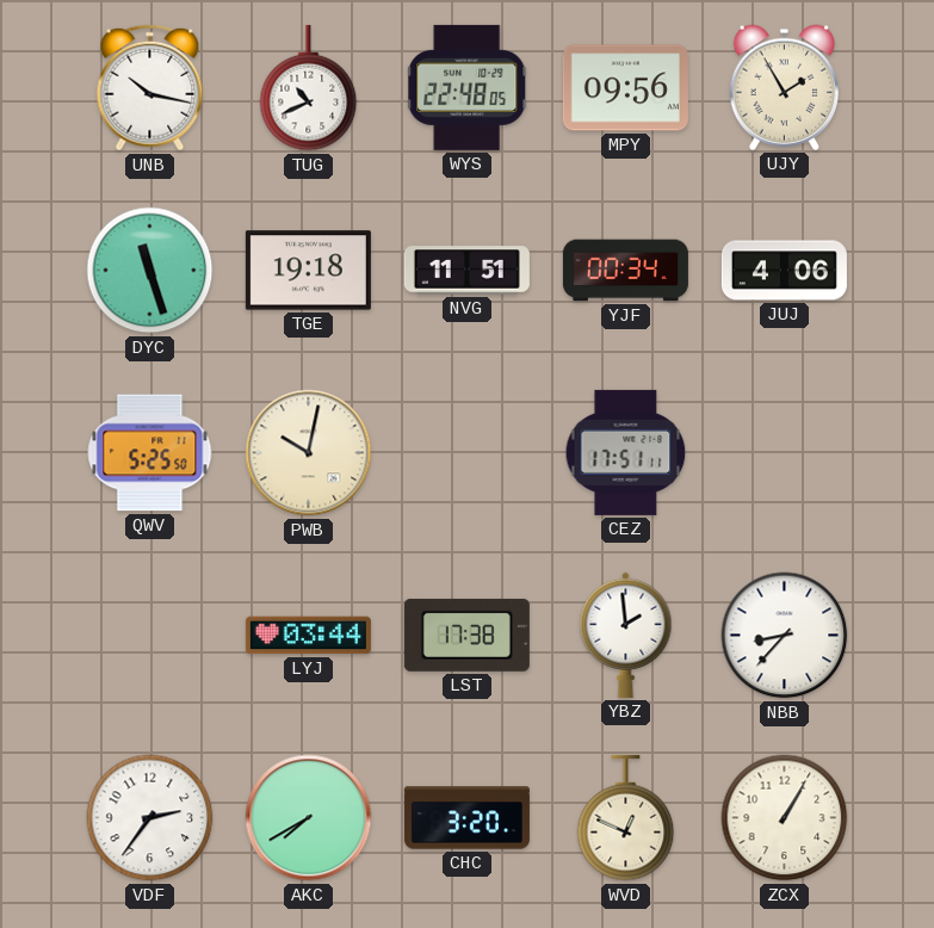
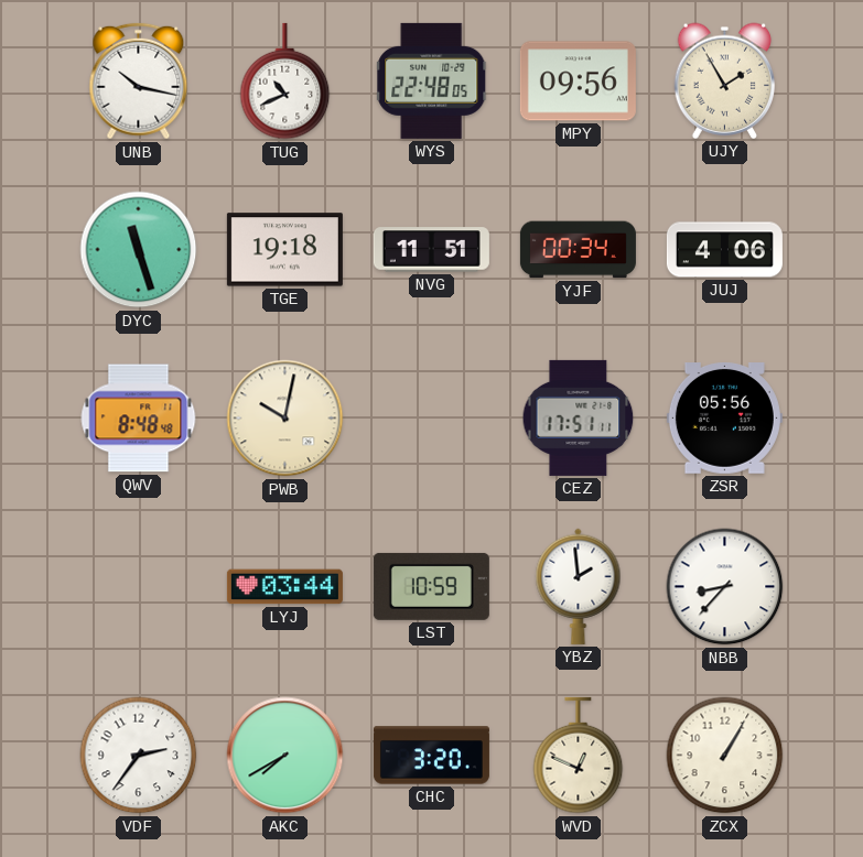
QWV: 5:25 -> 8:48
ZSR: none -> 05:56
LST: 17:38 -> 10:59
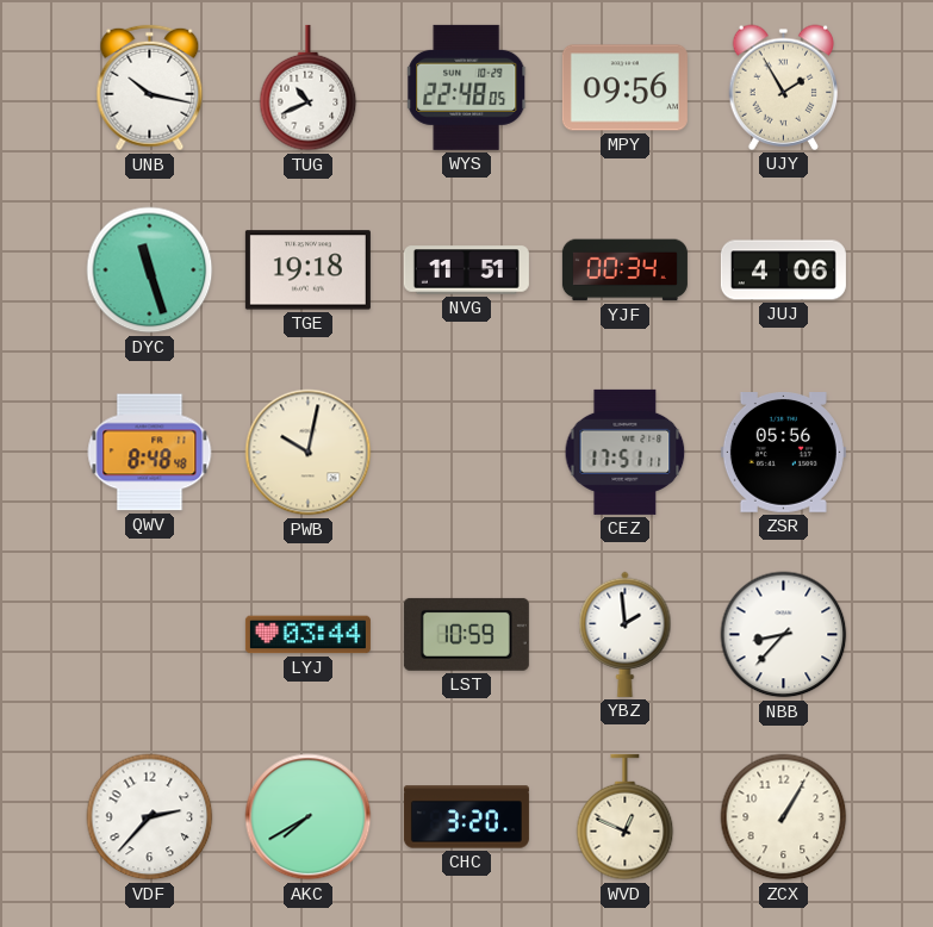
VDF: 2:36 -> 2:37
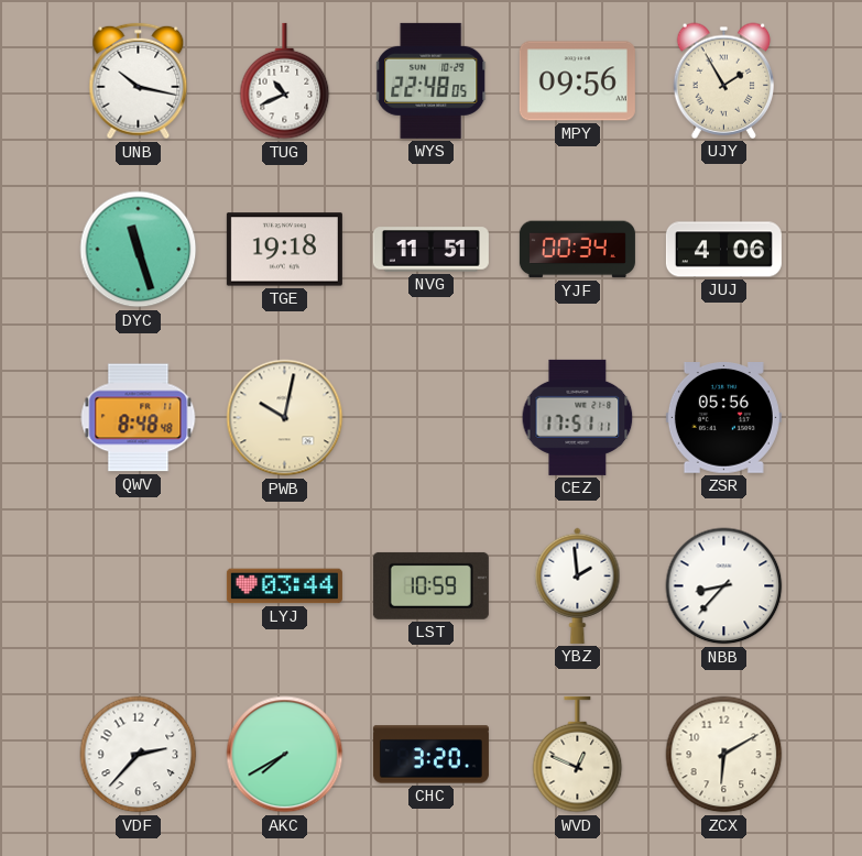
ZCX: 1:05 -> 6:10
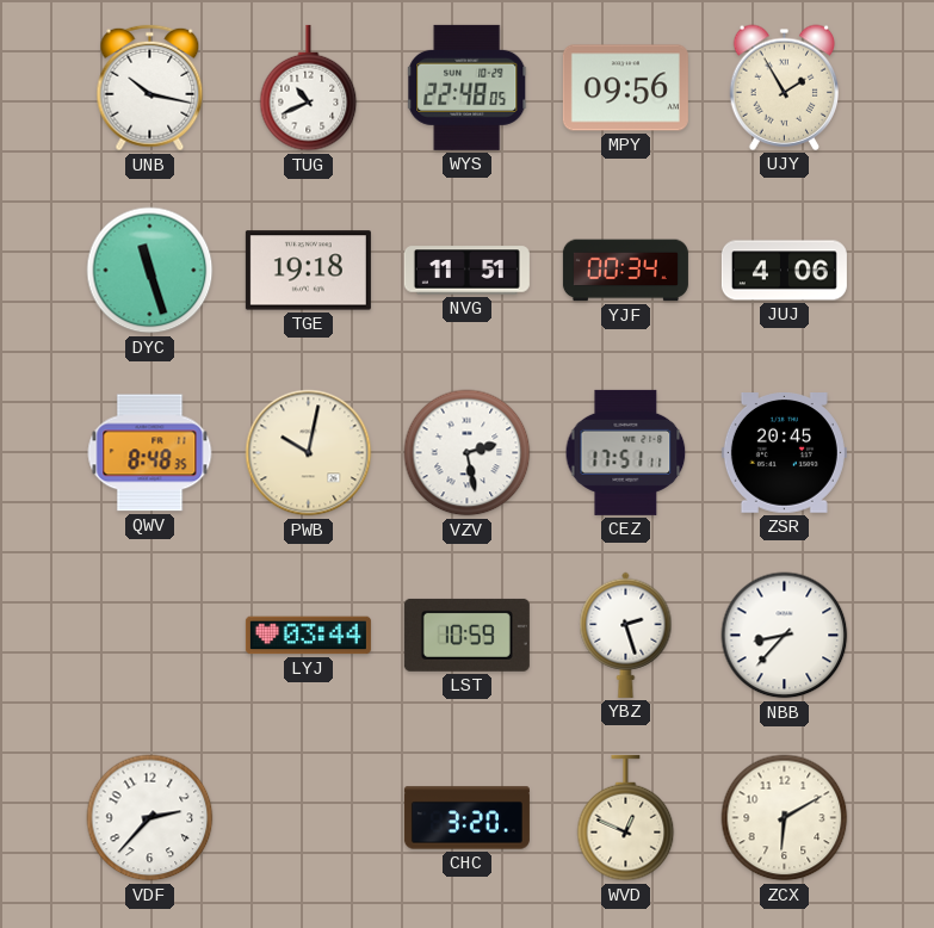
QWV: 8:48:48 -> 8:48:35
VZV: none -> 2:28
ZSR: 05:56 -> 20:45
YBZ: 1:59 -> 2:27
AKC: 7:40 -> none
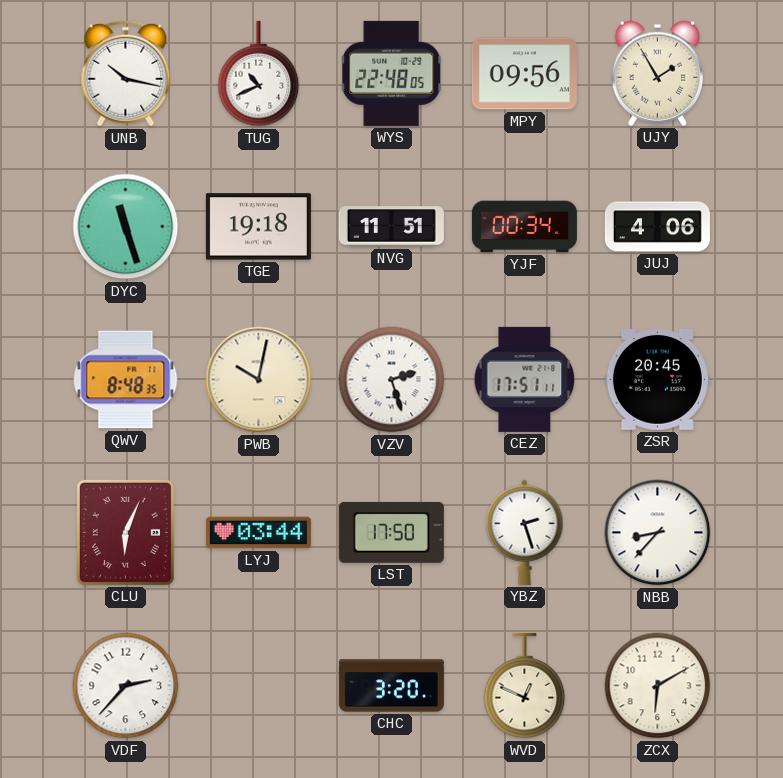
VZV: 2:28 -> 2:27
CLU: none -> 6:04
LST: 10:59 -> 17:50
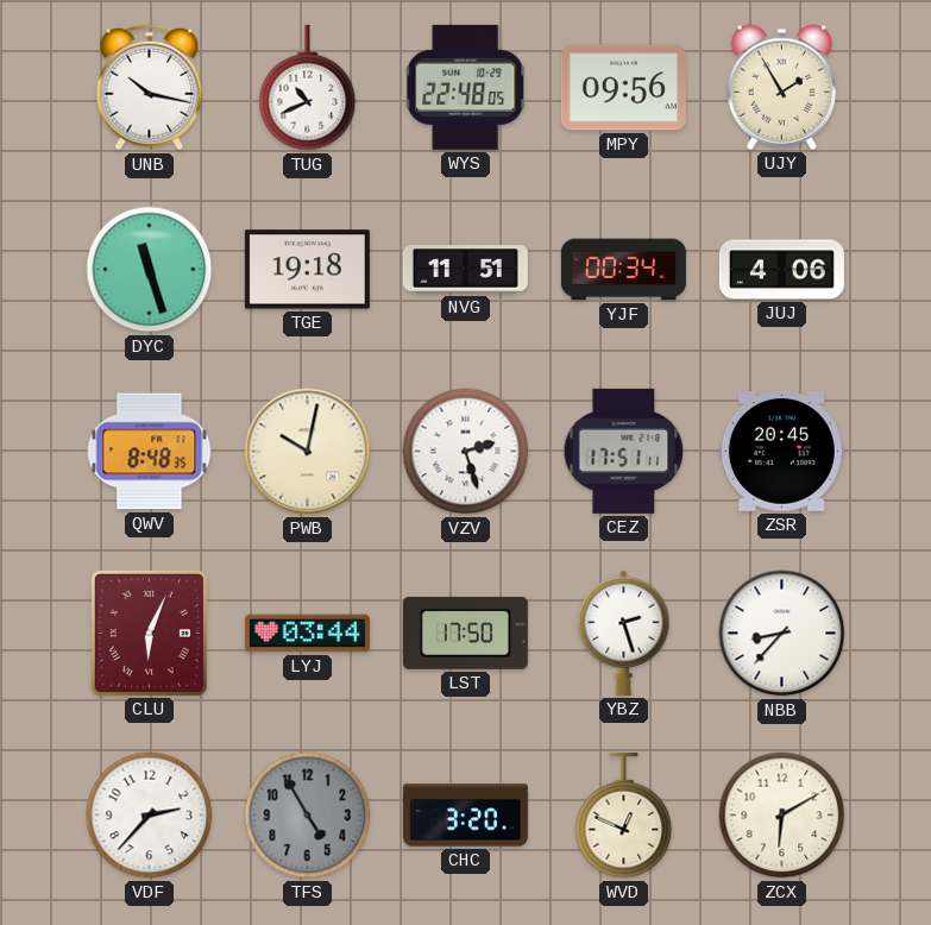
TFS: none -> 4:55
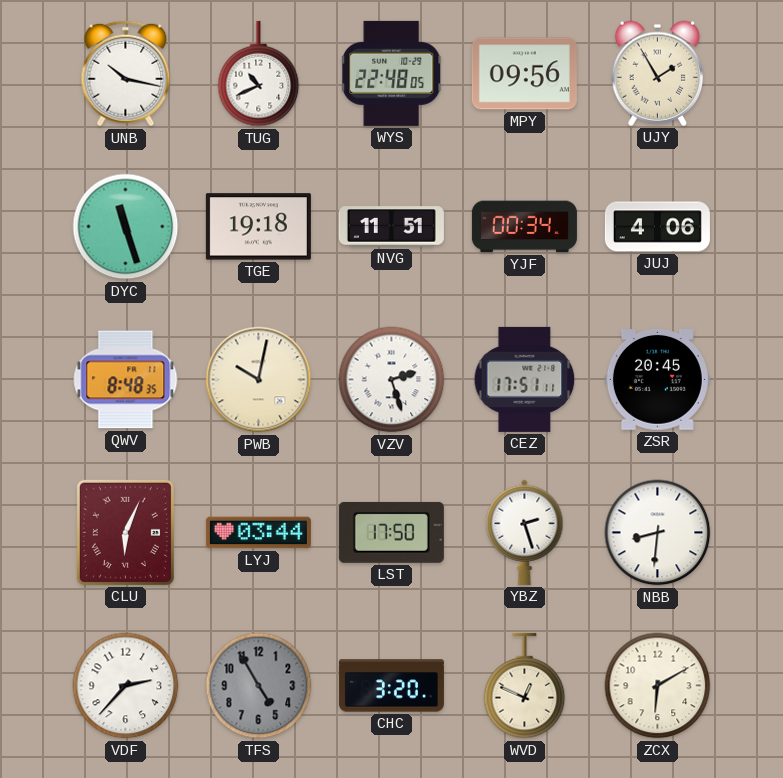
NBB: 8:37 -> 8:31
